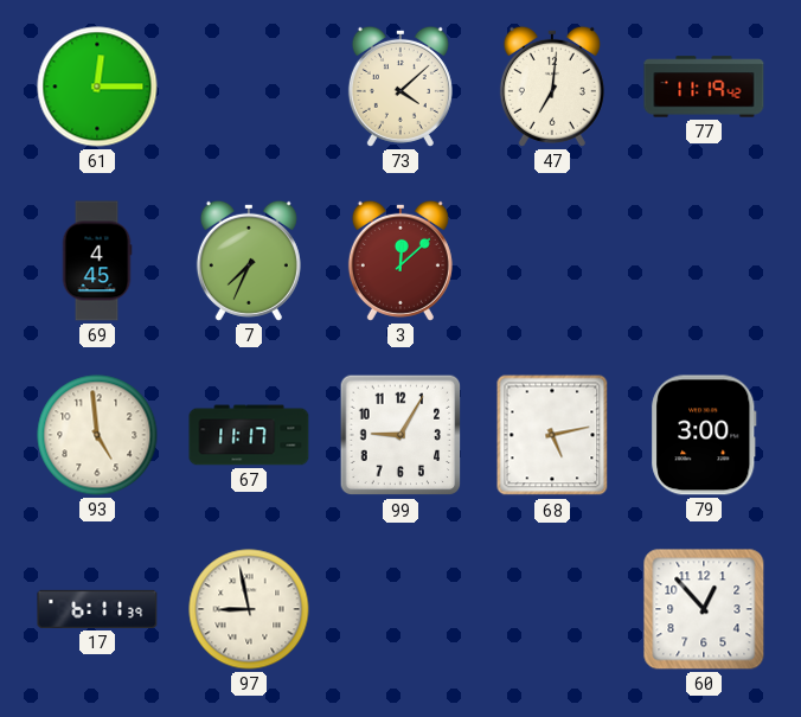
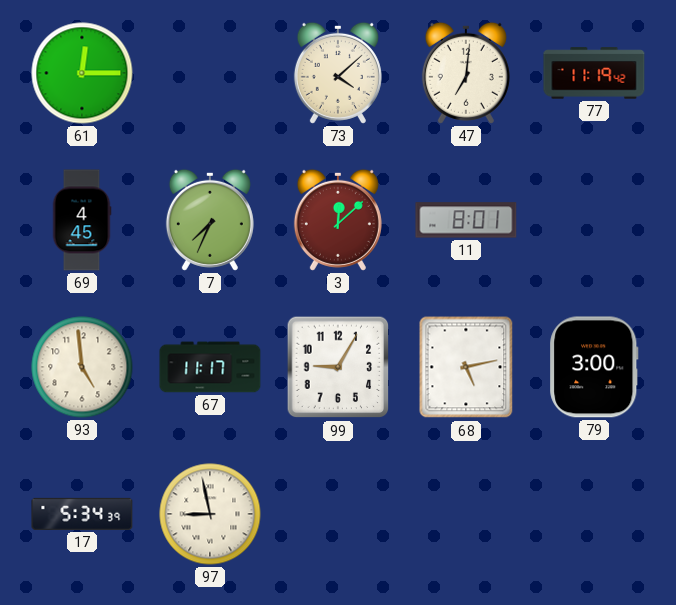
11: none -> 8:01
17: 6:11 -> 5:34
60: 12:53 -> none
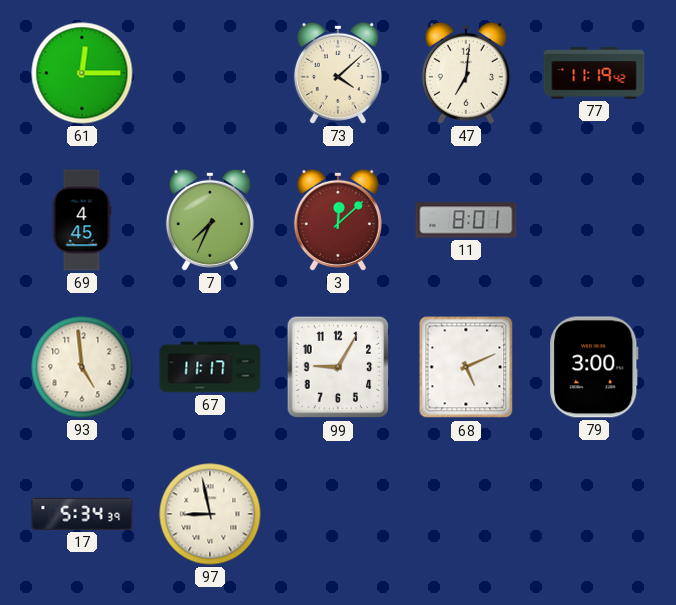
68: 5:13 -> 5:11
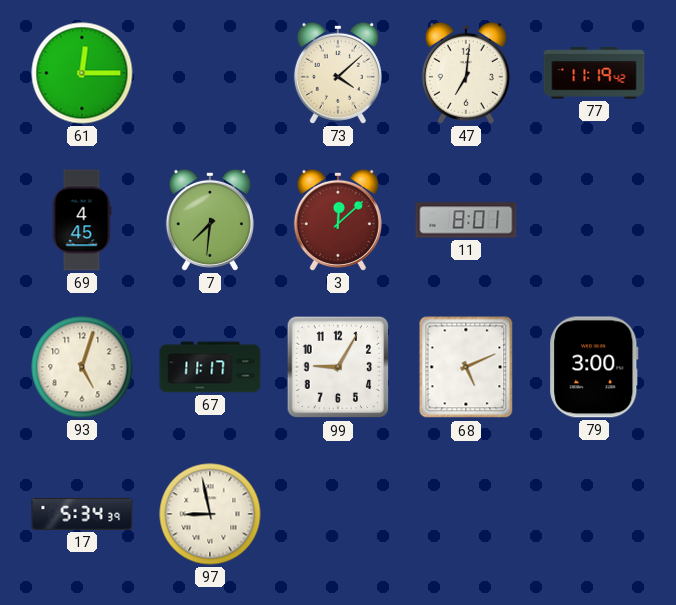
7: 7:34 -> 7:31
93: 4:59 -> 5:03
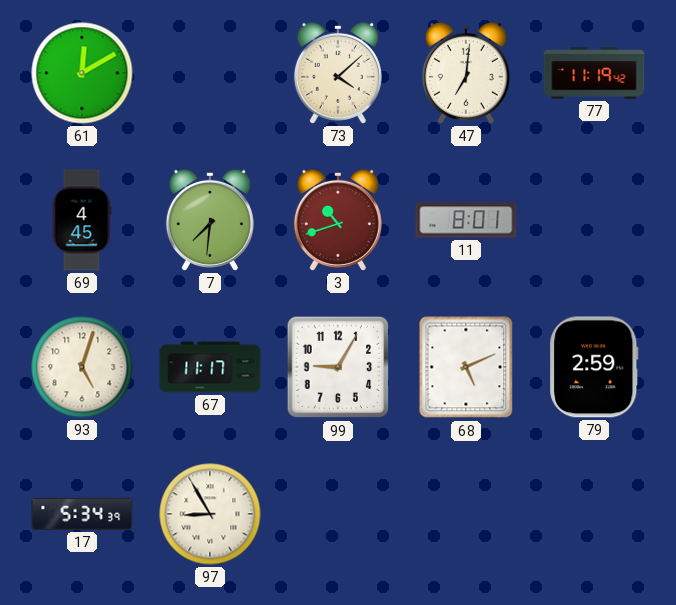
61: 12:15 -> 12:10
3: 12:08 -> 10:42
79: 3:00 -> 2:59
97: 8:58 -> 8:55
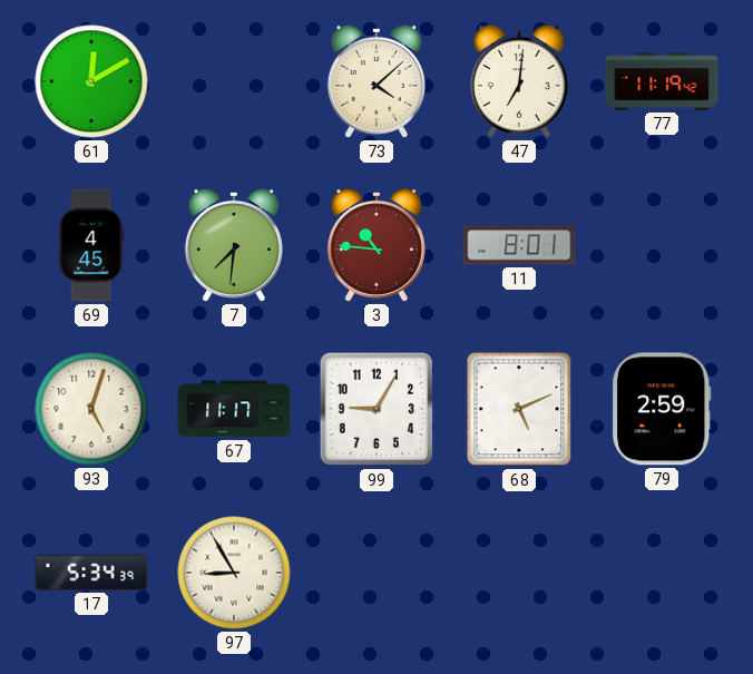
3: 10:42 -> 10:46
